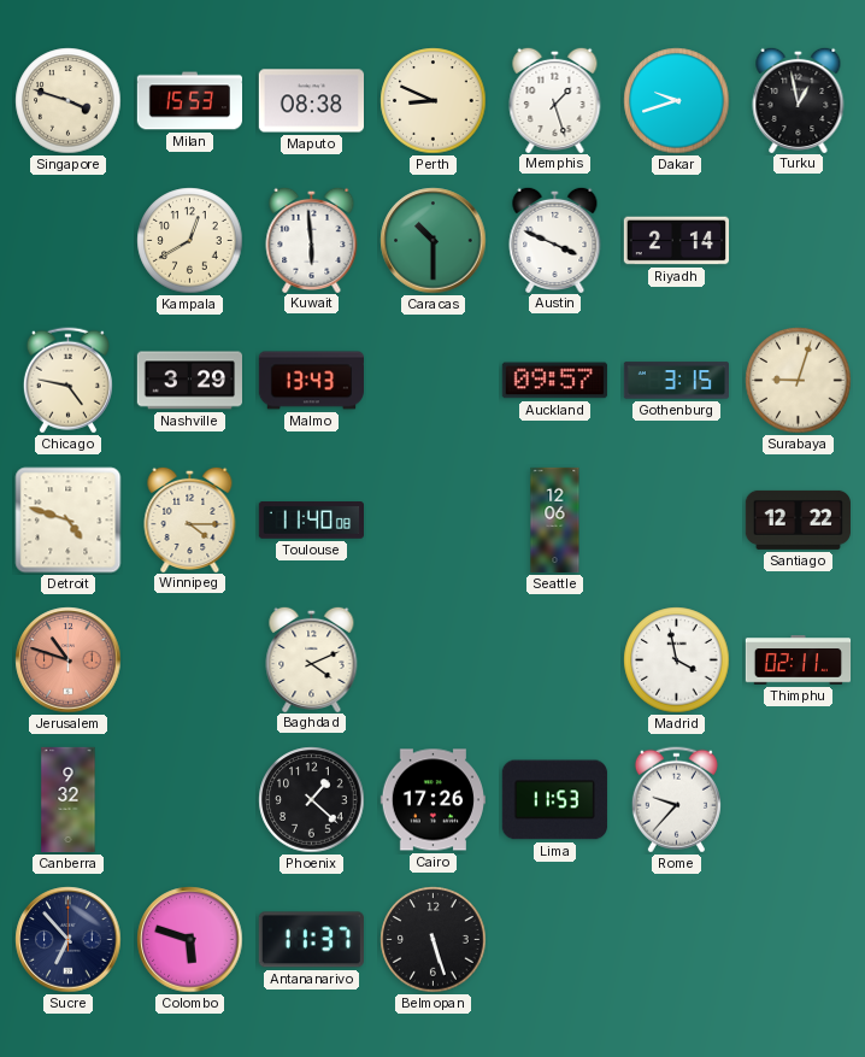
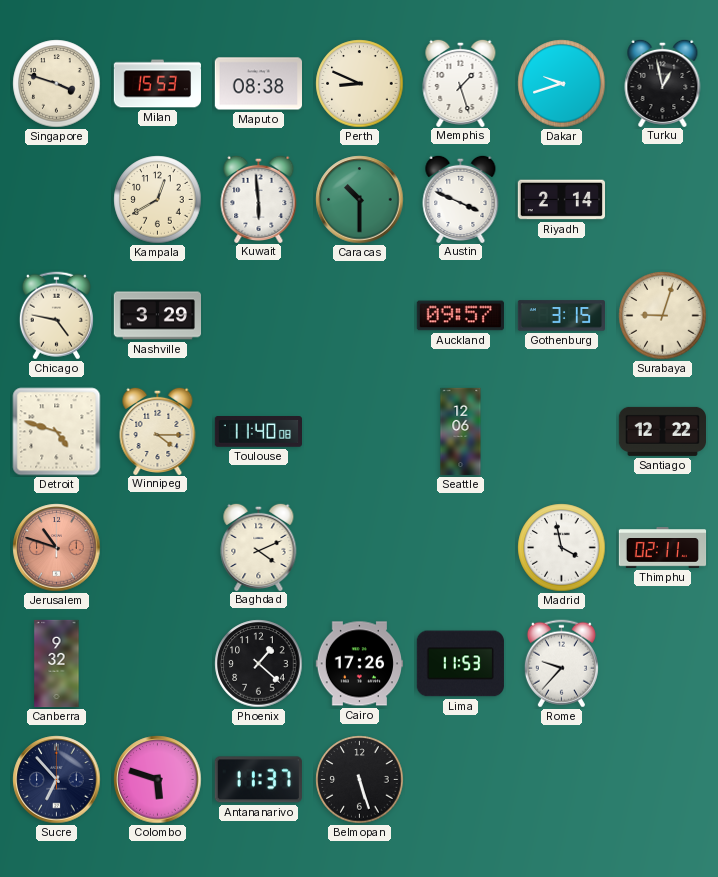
Malmo: 13:43 -> none
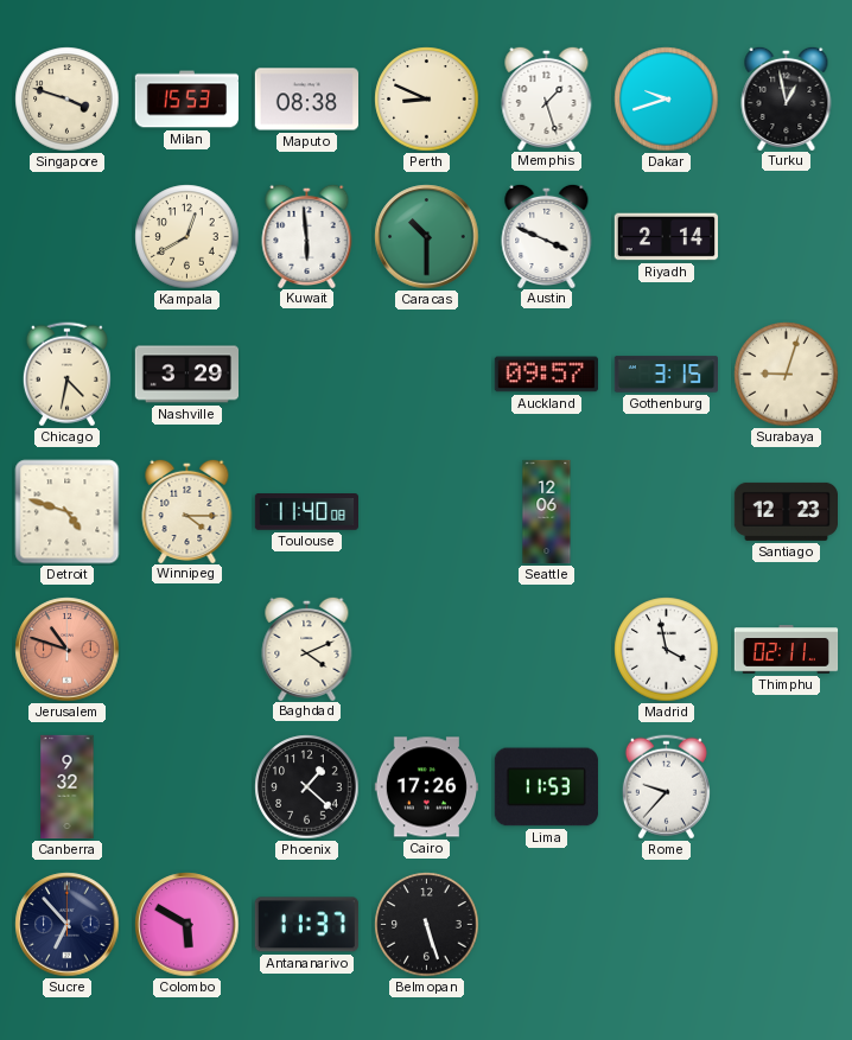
Chicago: 4:47 -> 4:32
Santiago: 12:22 -> 12:23
Colombo: 5:48 -> 5:50
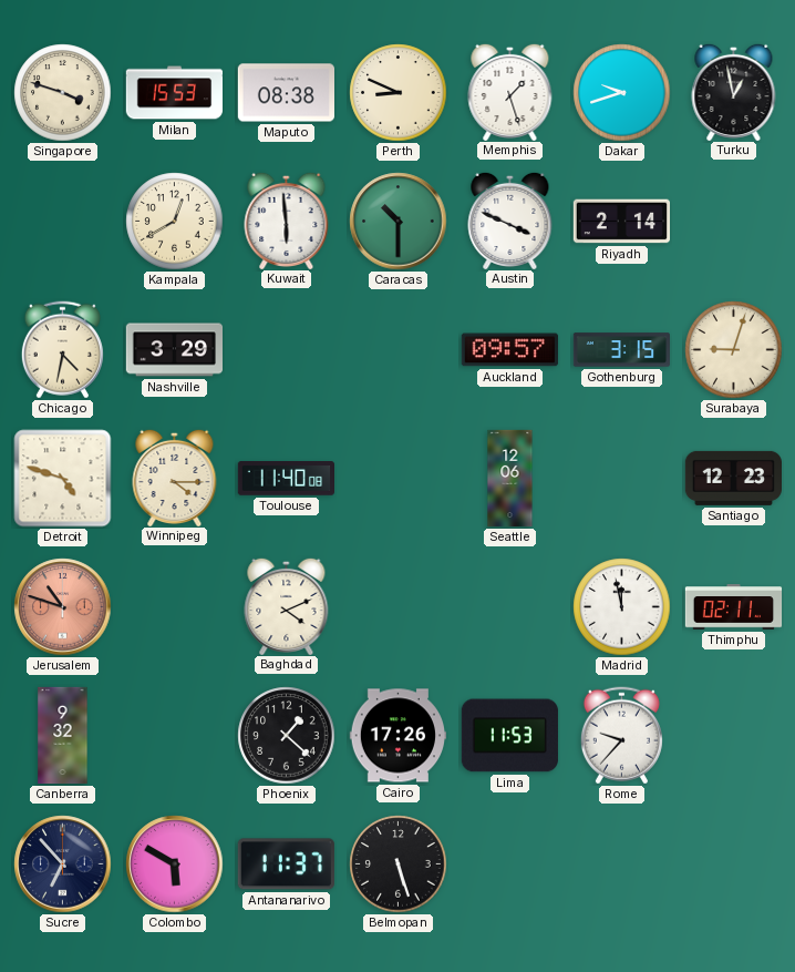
Madrid: 3:58 -> 11:58
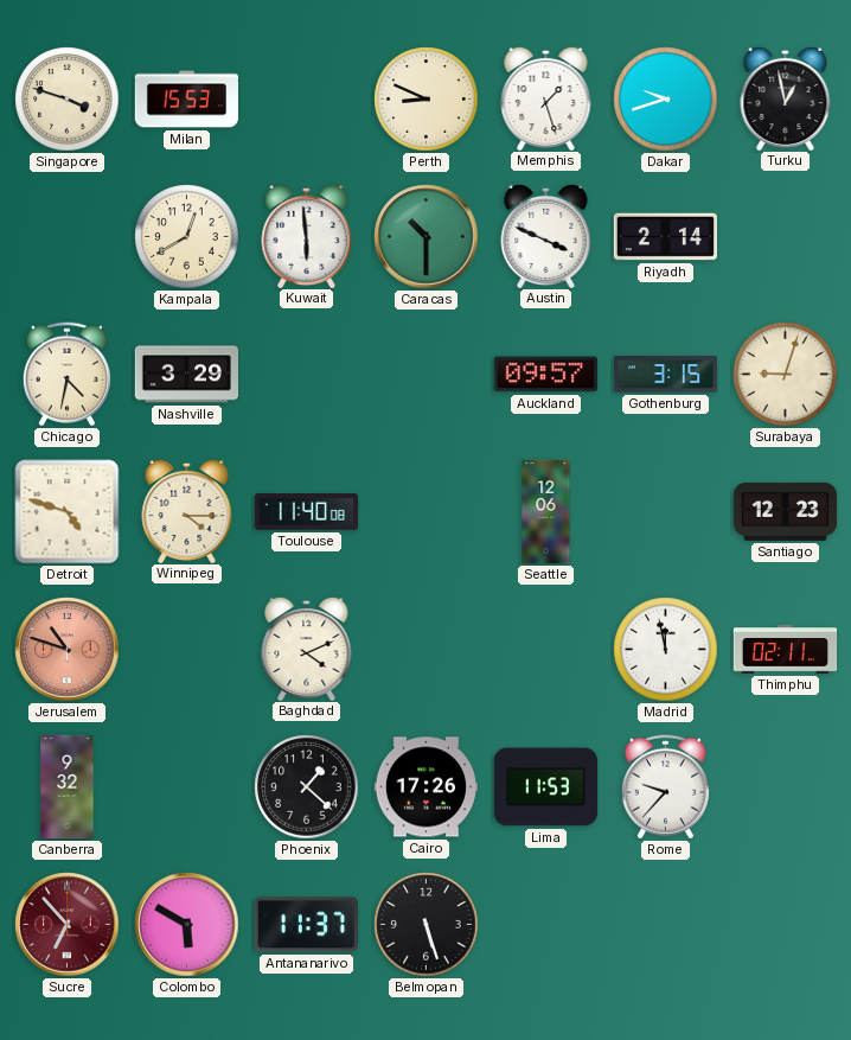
Maputo: 08:38 -> none
Sucre dial: navy -> burgundy
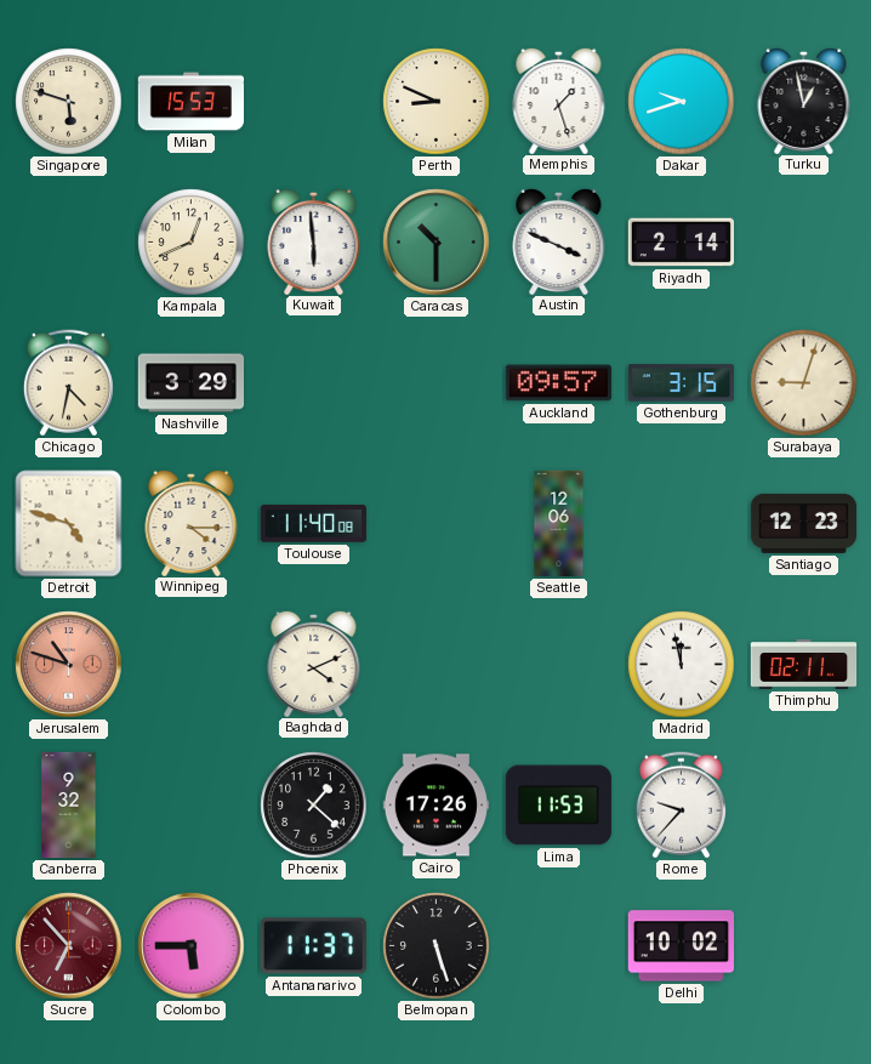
Singapore: 3:48 -> 5:48
Kampala: 12:40 -> 12:41
Colombo: 5:50 -> 5:45
Delhi: none -> 10:02
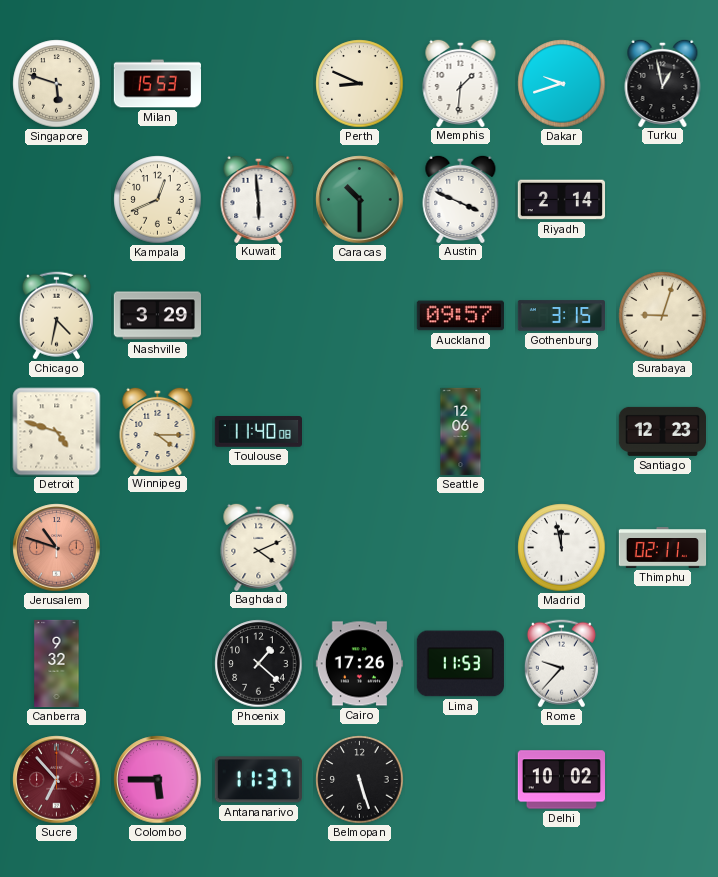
Memphis: 1:27 -> 1:31
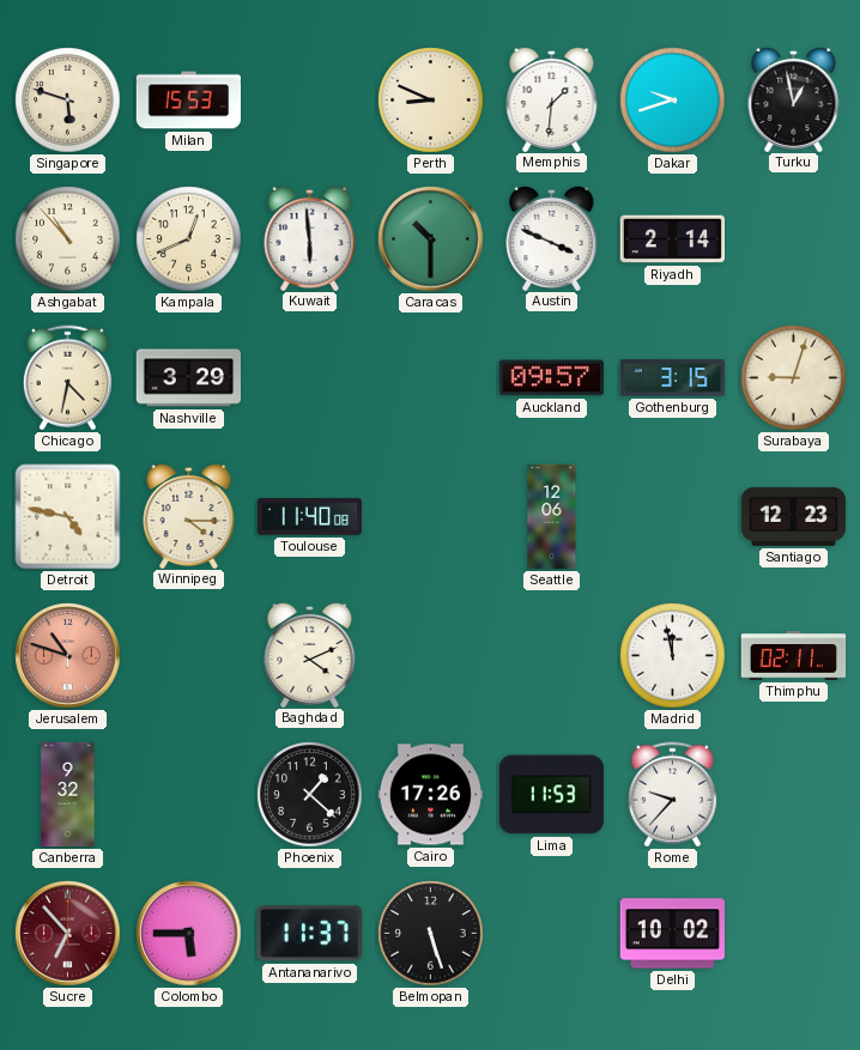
Ashgabat: none -> 10:53
Detroit: 4:48 -> 4:47
